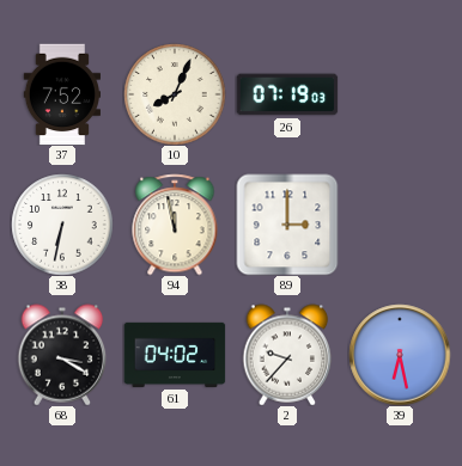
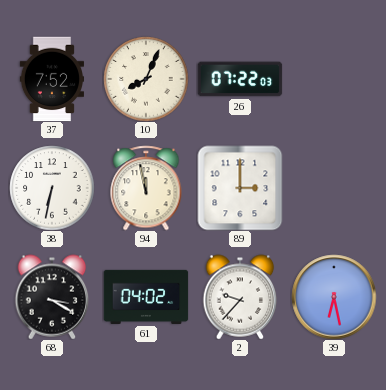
26: 07:19 -> 07:22
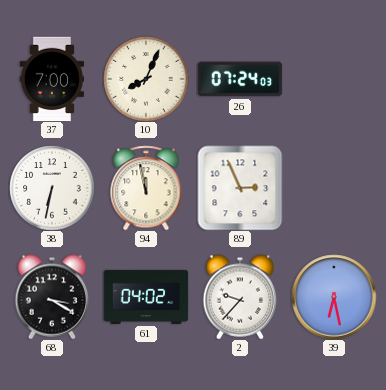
37: 7:52 -> 7:00
26: 07:22 -> 07:24
89: 3:00 -> 2:56
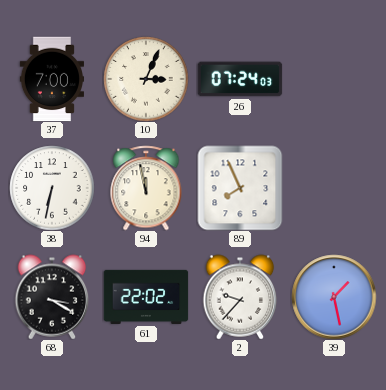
10: 8:04 -> 3:04
89: 2:56 -> 7:56
61: 04:02 -> 22:02
39: 6:28 -> 1:28
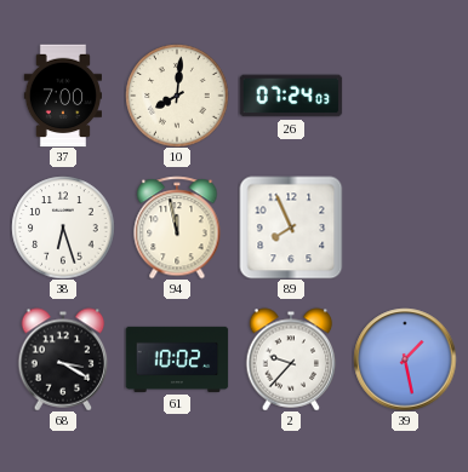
10: 3:04 -> 8:01
38: 6:32 -> 6:27
61: 22:02 -> 10:02
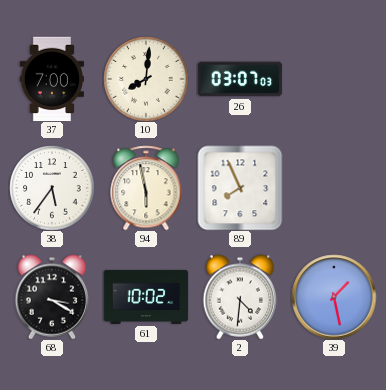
26: 07:24 -> 03:07
38: 6:27 -> 5:36
94: 11:58 -> 5:58
2: 9:37 -> 4:31
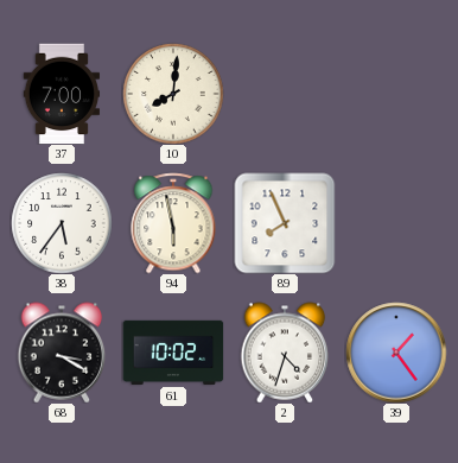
26: 03:07 -> none
2: 4:31 -> 4:33
39: 1:28 -> 1:24
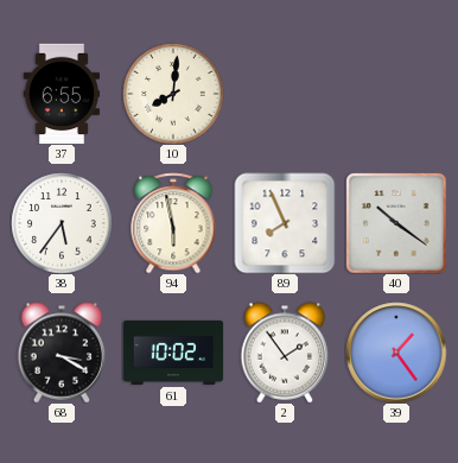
37: 7:00 -> 6:55
40: none -> 10:21
2: 4:33 -> 1:54
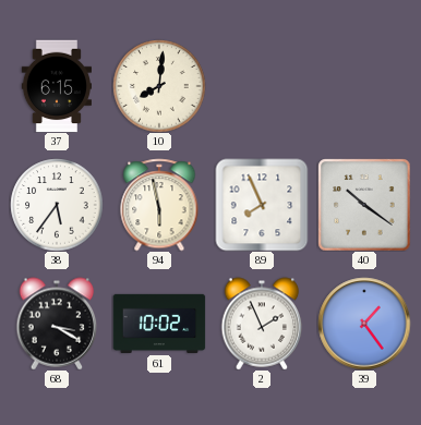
37: 6:55 -> 6:15
2: 1:54 -> 1:56
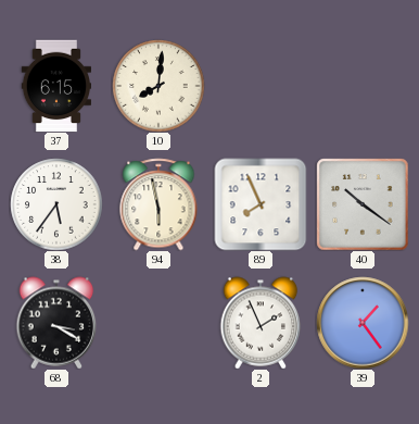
61: 10:02 -> none
